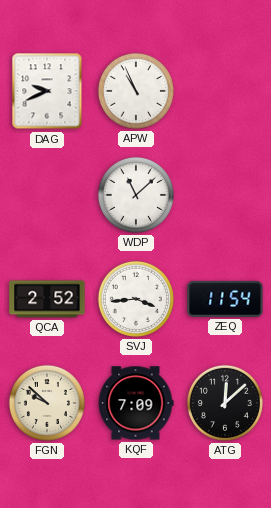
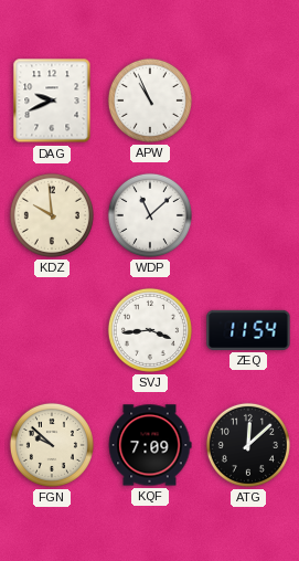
KDZ: none -> 9:59
QCA: 2:52 -> none
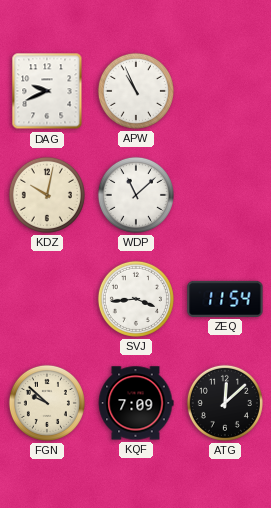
KDZ: 9:59 -> 10:02
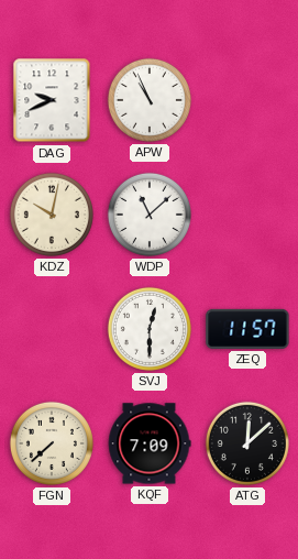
SVJ: 3:44 -> 12:30
ZEQ: 11:54 -> 11:57
FGN: 9:52 -> 7:38
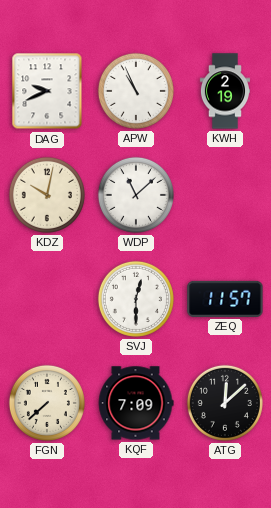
KWH: none -> 2:19
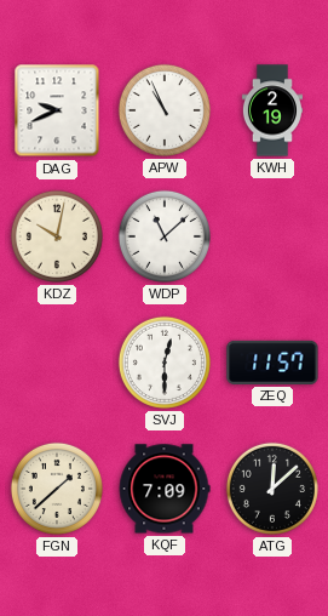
FGN: 7:38 -> 1:38
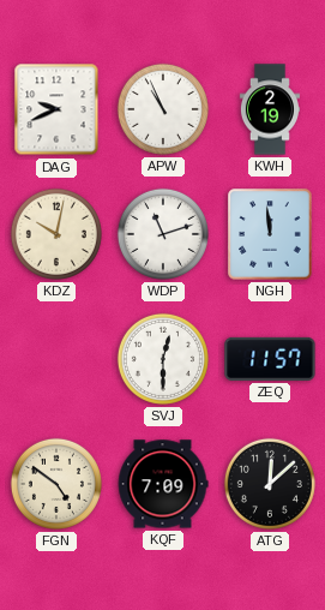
WDP: 11:08 -> 11:12
NGH: none -> 11:59
FGN: 1:38 -> 4:51
